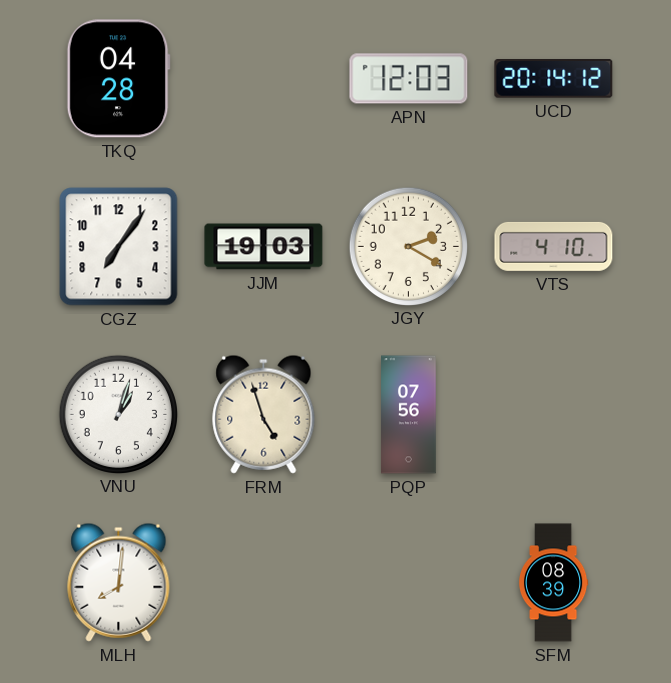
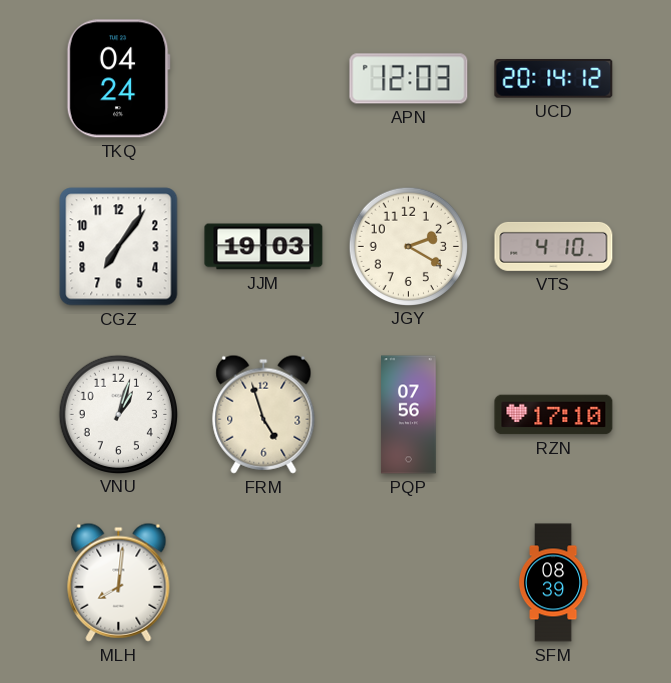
TKQ: 04:28 -> 04:24
RZN: none -> 17:10
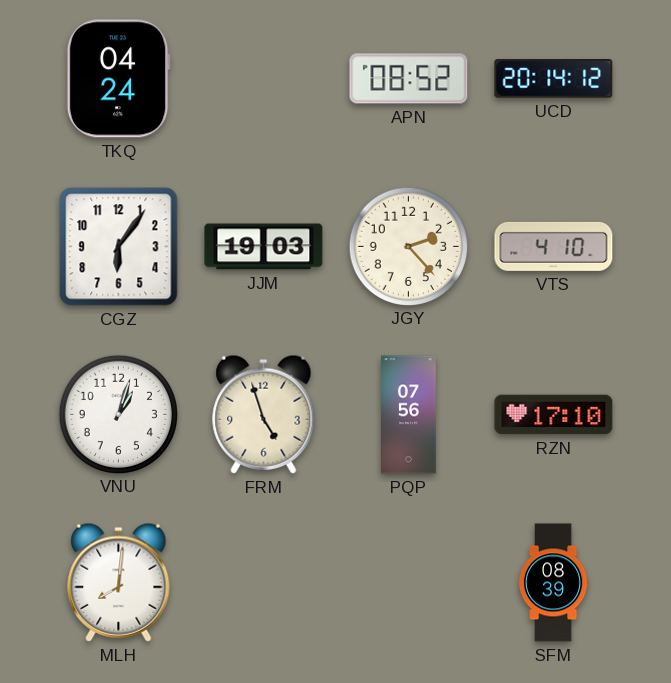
APN: 12:03 -> 08:52
CGZ: 7:06 -> 6:06
JGY: 2:20 -> 2:23
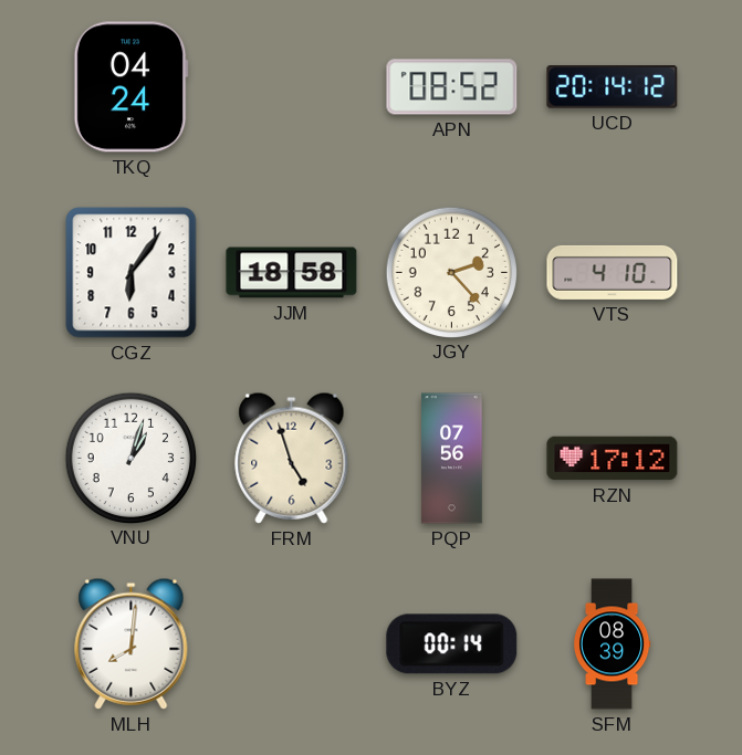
JJM: 19:03 -> 18:58
RZN: 17:10 -> 17:12
BYZ: none -> 00:14
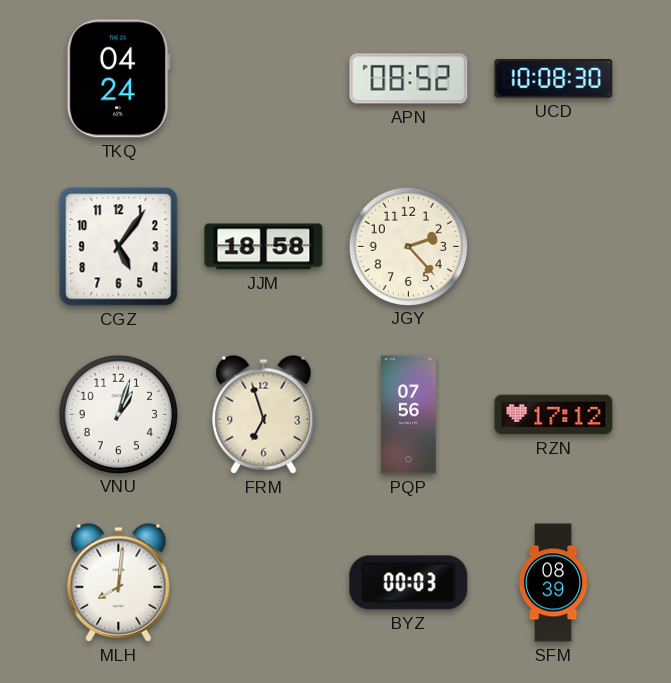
UCD: 20:14 -> 10:08
CGZ: 6:06 -> 5:06
VTS: 4:10 -> none
FRM: 4:57 -> 6:57
BYZ: 00:14 -> 00:03
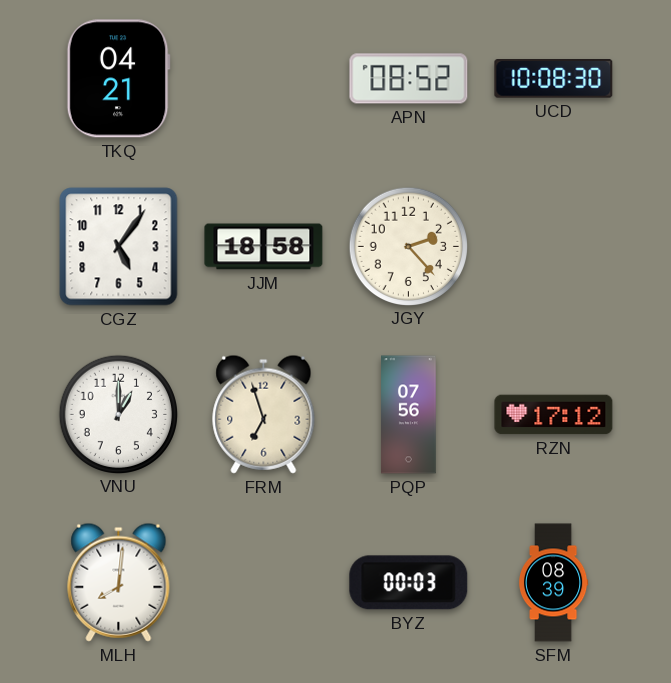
TKQ: 04:24 -> 04:21
VNU: 1:03 -> 1:00
